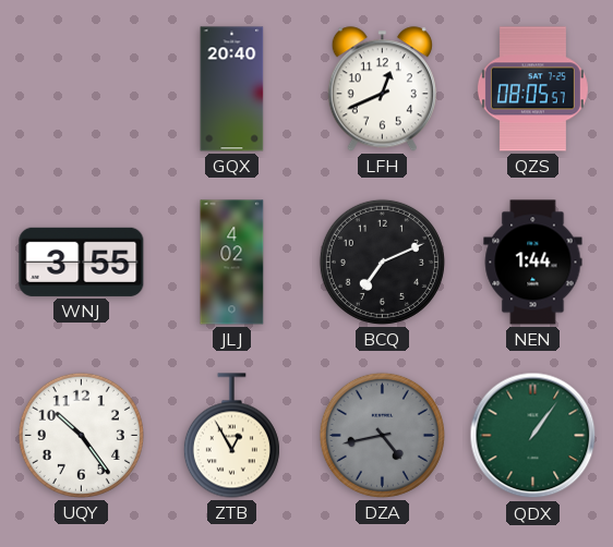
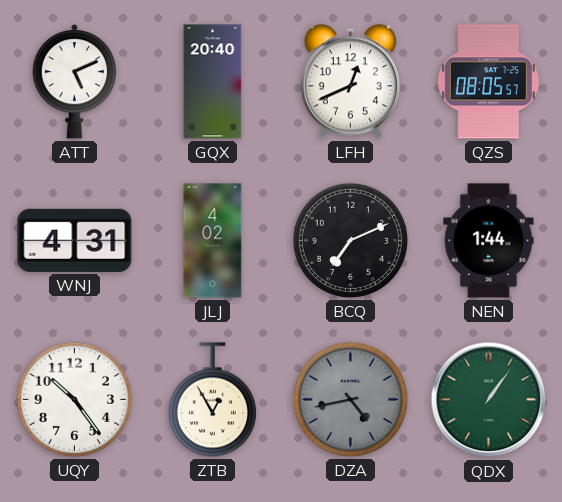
ATT: none -> 5:11
WNJ: 3:55 -> 4:31
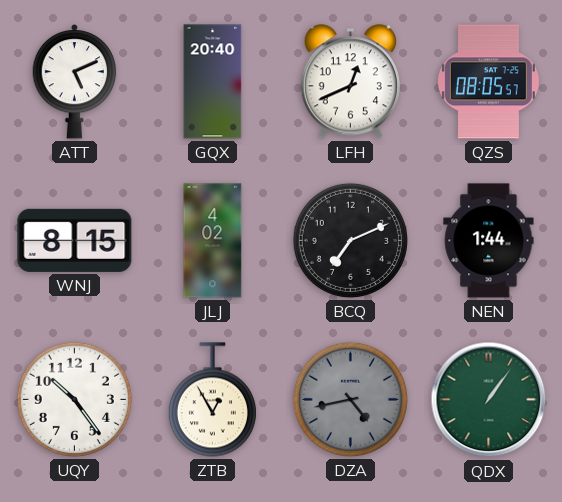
WNJ: 4:31 -> 8:15
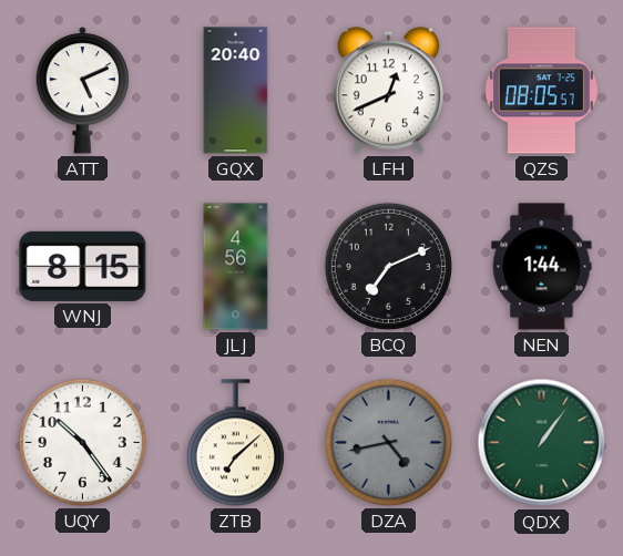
JLJ: 4:02 -> 4:56
ZTB: 12:55 -> 7:08
